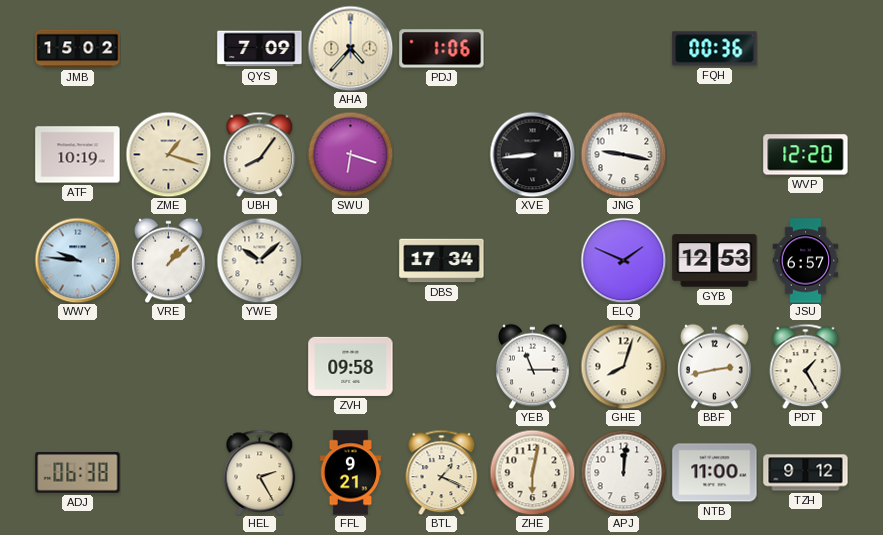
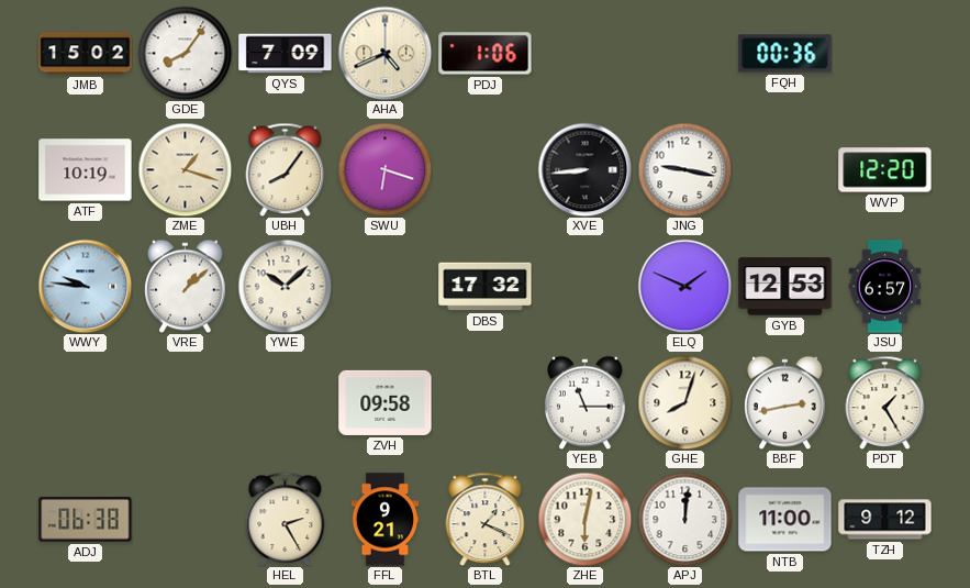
GDE: none -> 8:06
AHA: 4:37 -> 4:41
DBS: 17:34 -> 17:32
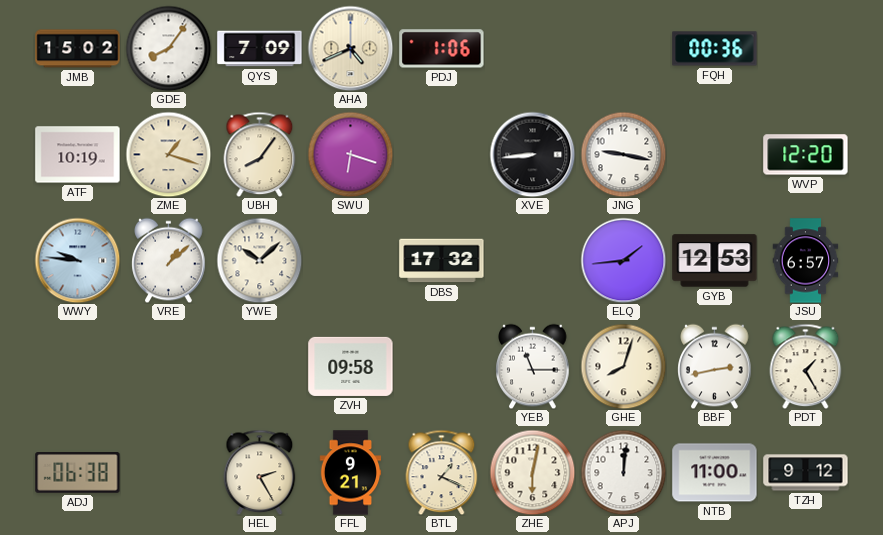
ELQ: 1:49 -> 1:44
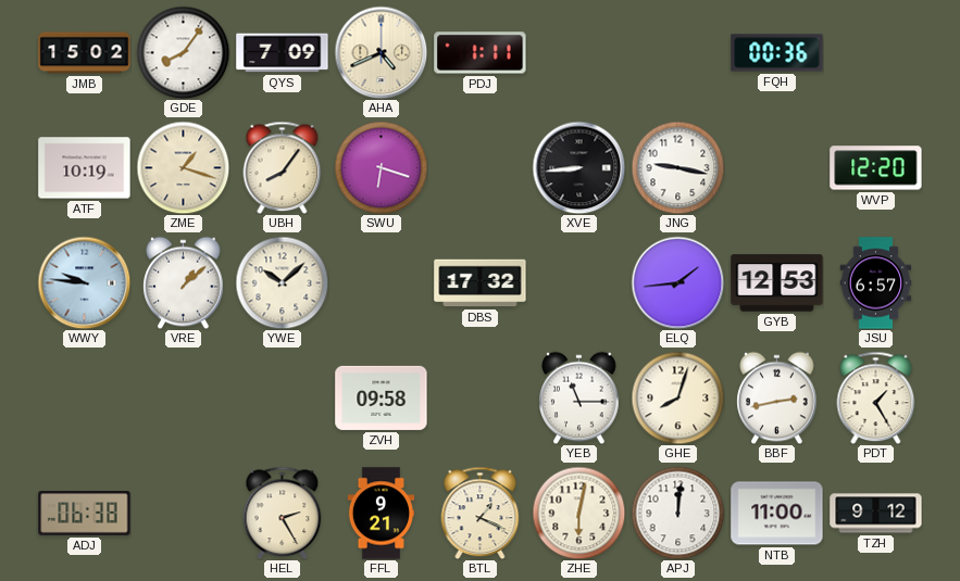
PDJ: 1:06 -> 1:11
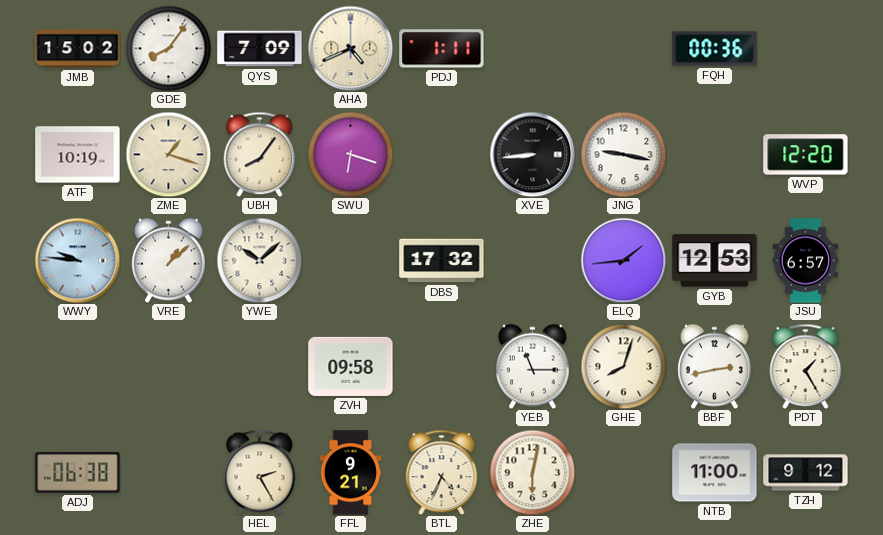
BTL: 1:19 -> 4:34
APJ: 12:01 -> none
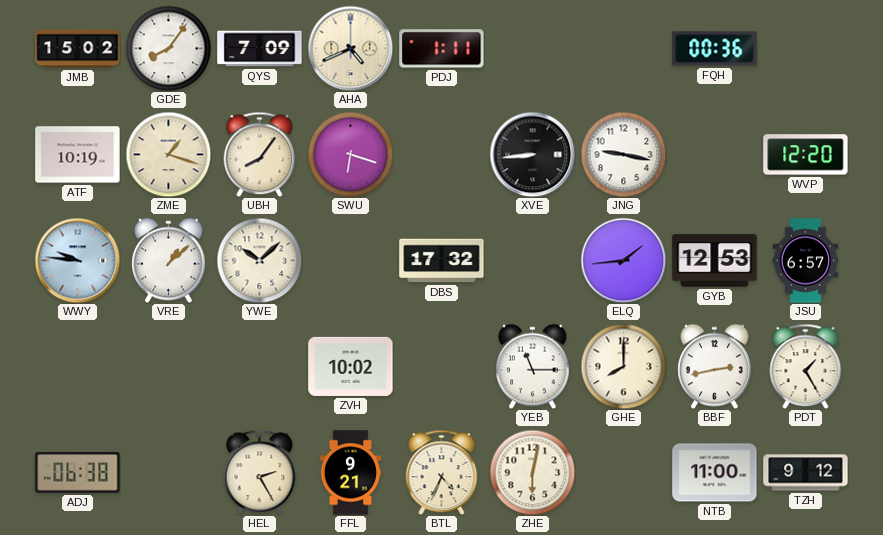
ZVH: 09:58 -> 10:02
GHE: 8:03 -> 8:00
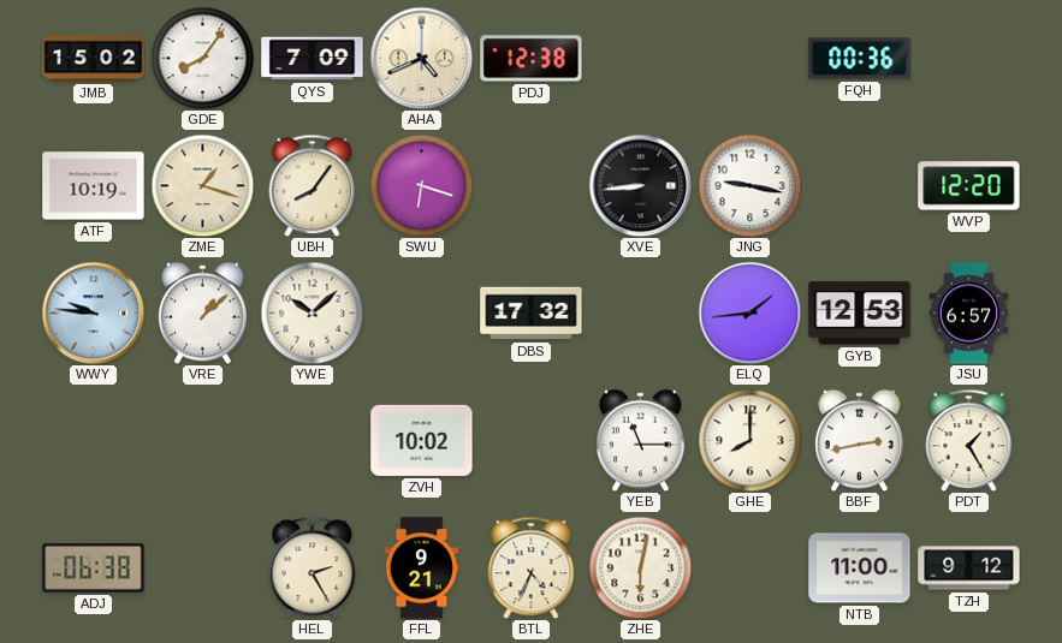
PDJ: 1:11 -> 12:38
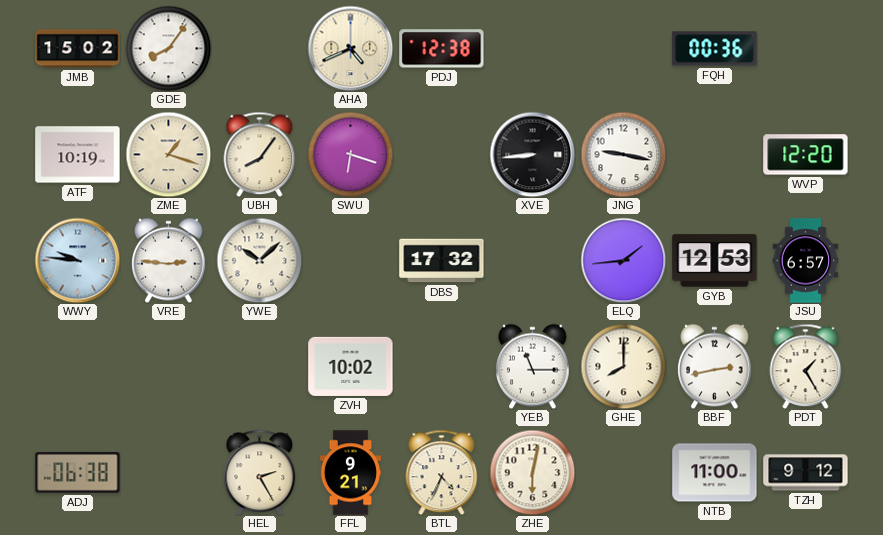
QYS: 7:09 -> none
VRE: 1:08 -> 2:46
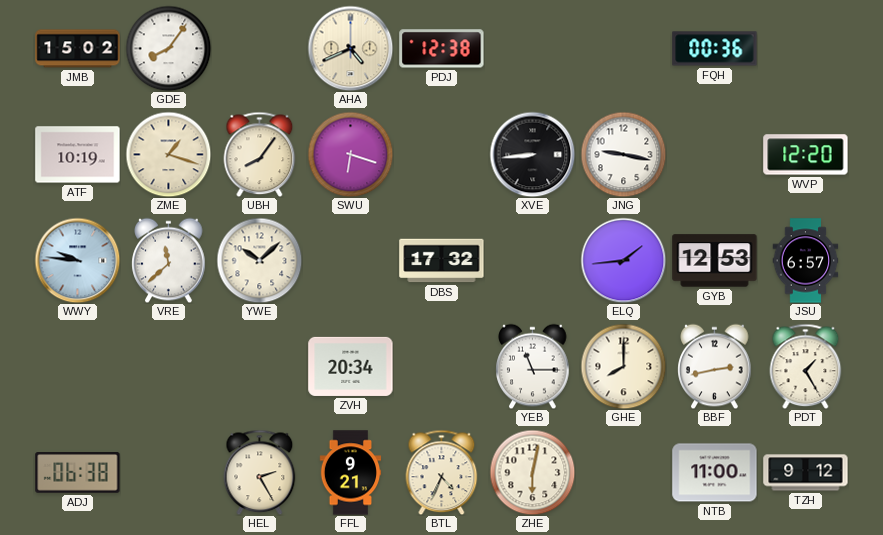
VRE: 2:46 -> 11:38
ZVH: 10:02 -> 20:34
